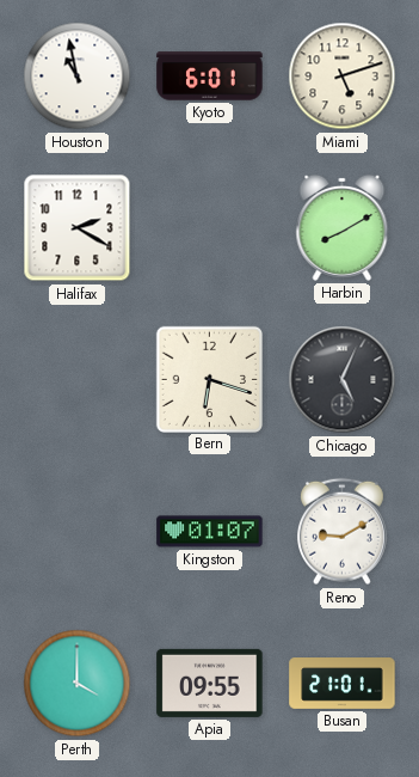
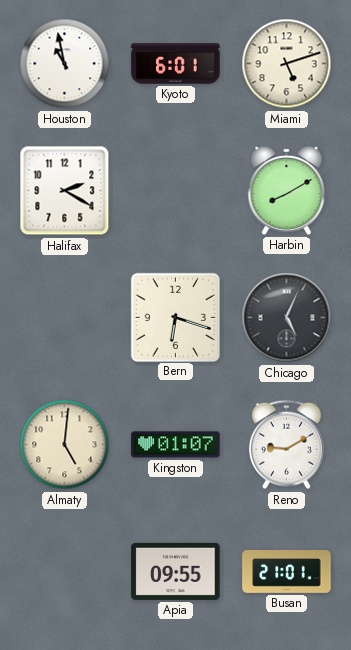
Almaty: none -> 5:01
Perth: 4:00 -> none
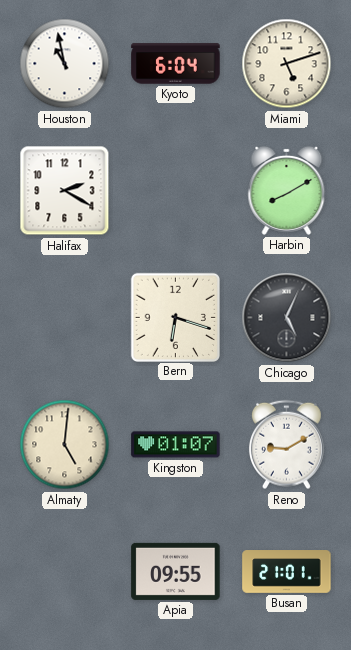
Kyoto: 6:01 -> 6:04
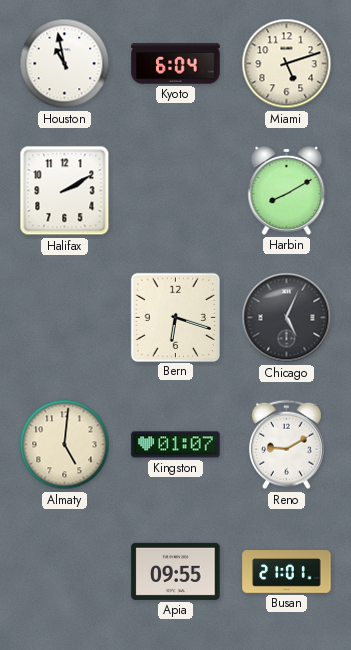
Halifax: 2:20 -> 2:10
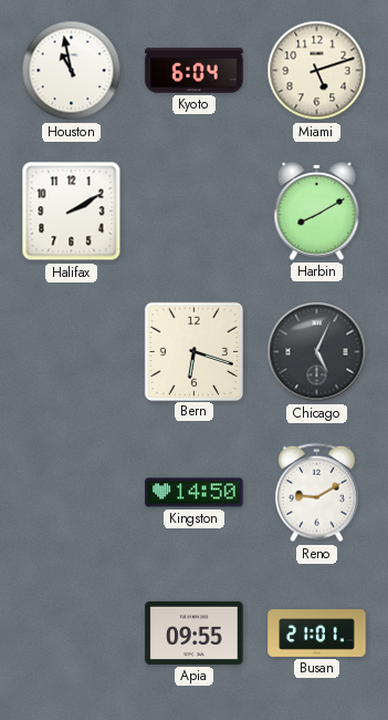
Almaty: 5:01 -> none
Kingston: 01:07 -> 14:50
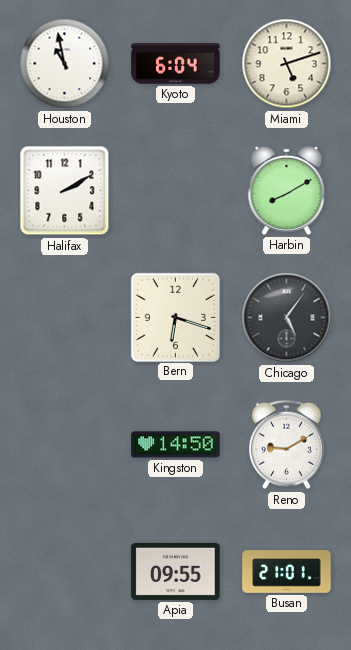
Chicago: 5:04 -> 5:06
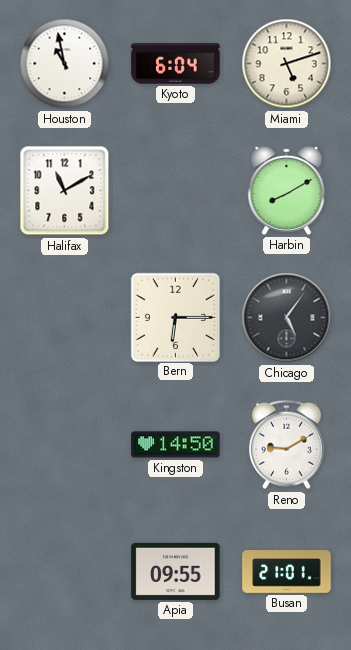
Halifax: 2:10 -> 11:10
Bern: 6:18 -> 6:15
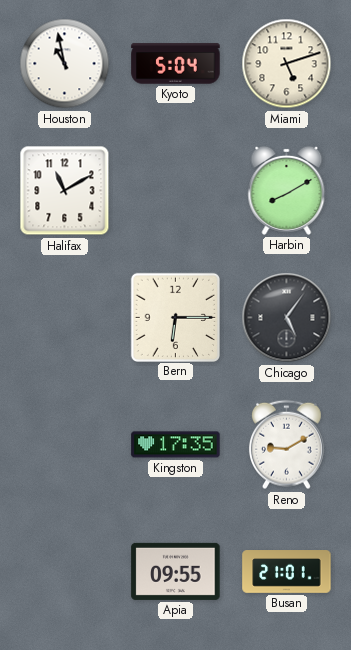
Kyoto: 6:04 -> 5:04
Kingston: 14:50 -> 17:35
